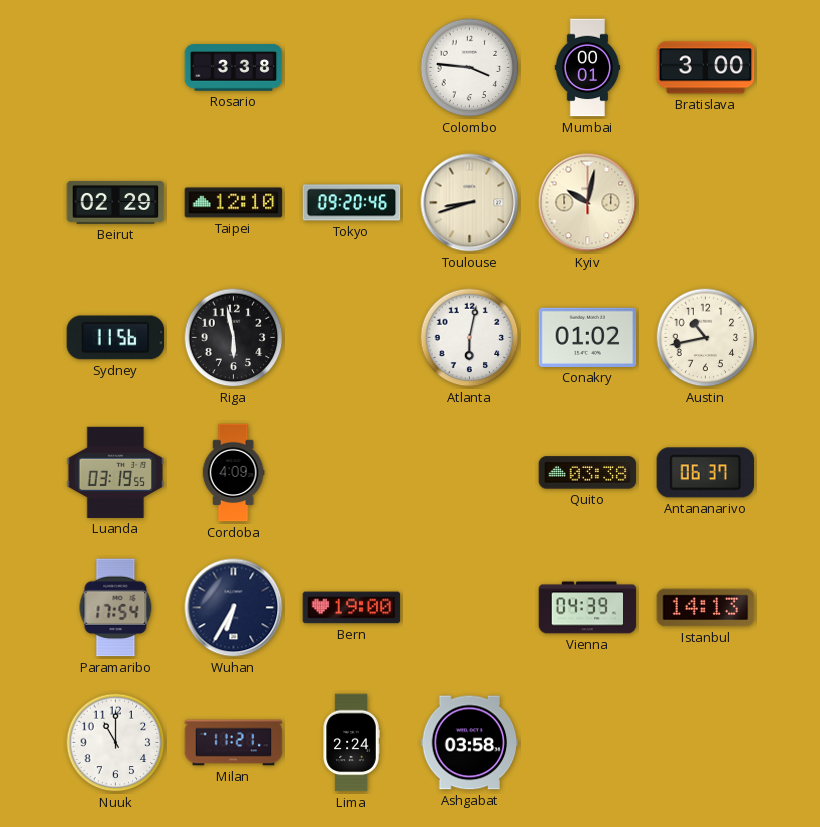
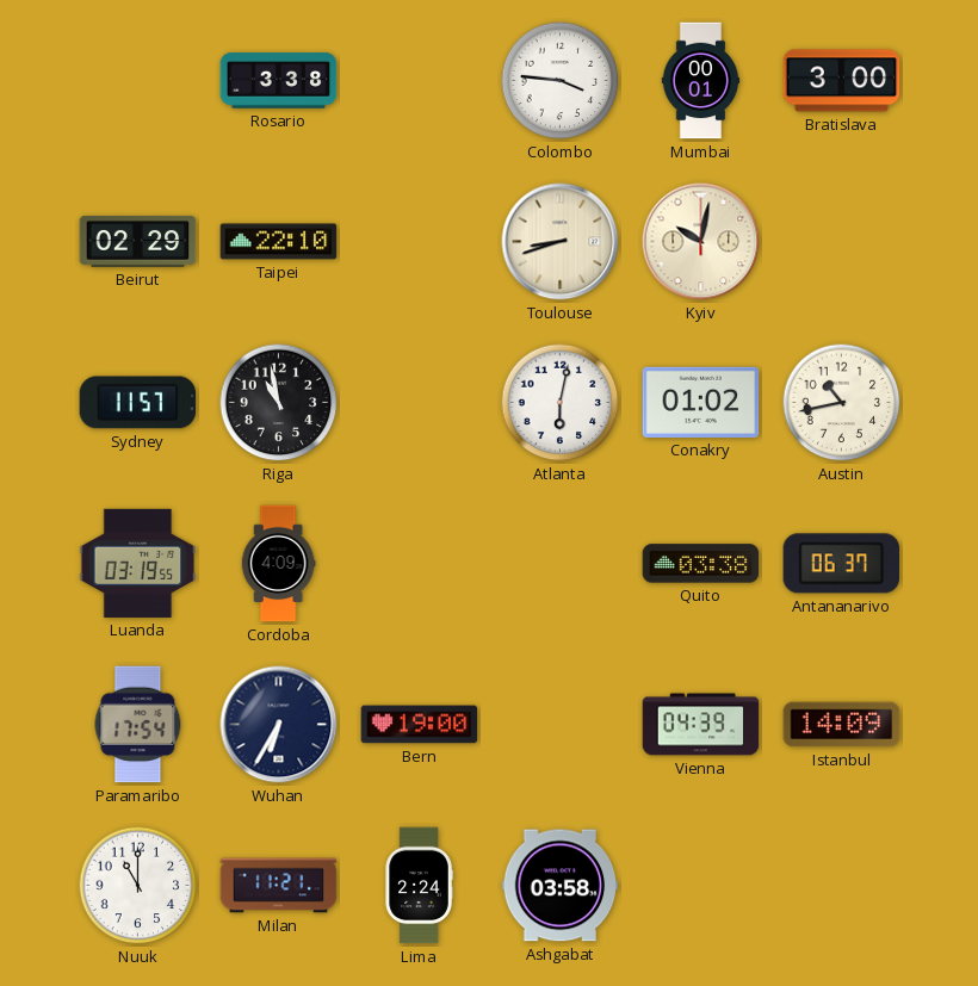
Taipei: 12:10 -> 22:10
Tokyo: 09:20 -> none
Sydney: 11:56 -> 11:57
Riga: 5:58 -> 10:58
Istanbul: 14:13 -> 14:09
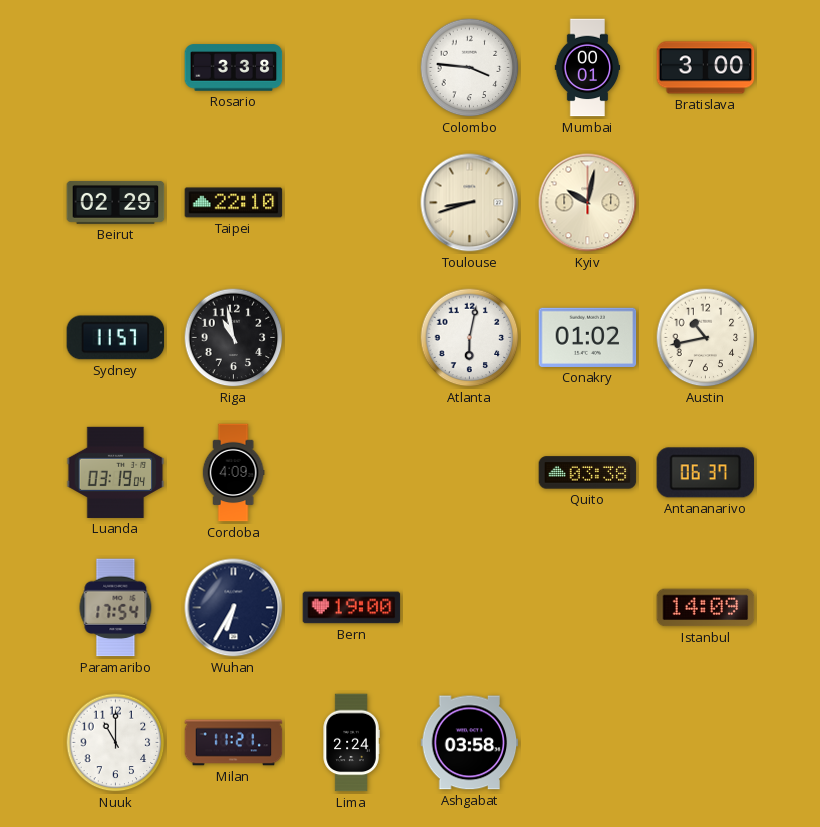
Luanda: 03:19:55 -> 03:19:04
Vienna: 04:39 -> none
